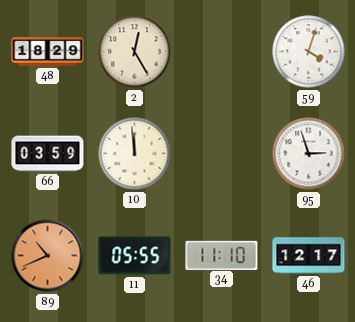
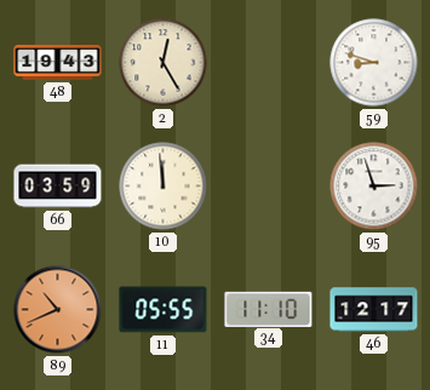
48: 18:29 -> 19:43
59: 4:03 -> 8:48
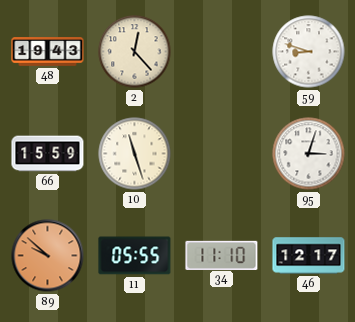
2: 12:25 -> 12:23
66: 03:59 -> 15:59
10: 11:59 -> 11:27
95: 2:57 -> 3:03
89: 10:41 -> 9:52
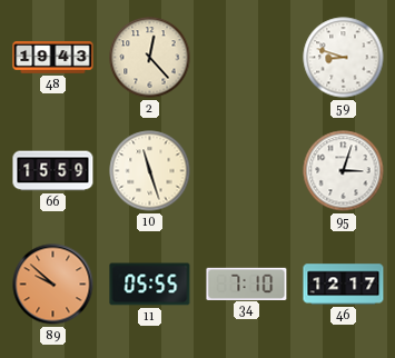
34: 11:10 -> 7:10
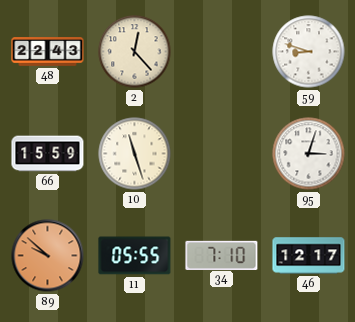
48: 19:43 -> 22:43
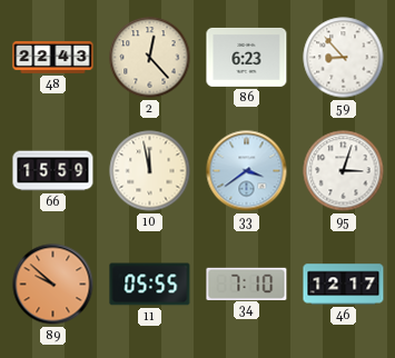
86: none -> 6:23
59: 8:48 -> 8:53
10: 11:27 -> 11:58
33: none -> 3:39
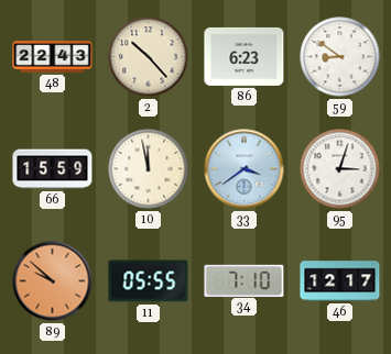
2: 12:23 -> 10:23
59: 8:53 -> 8:51
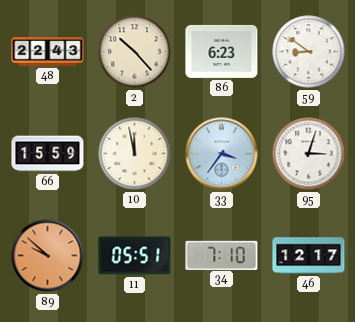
33: 3:39 -> 3:36
11: 05:55 -> 05:51
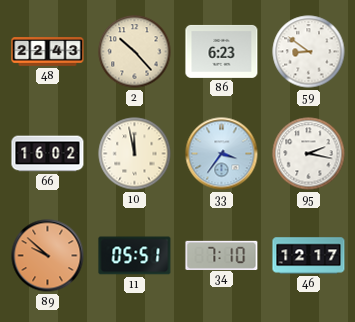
66: 15:59 -> 16:02
95: 3:03 -> 2:17
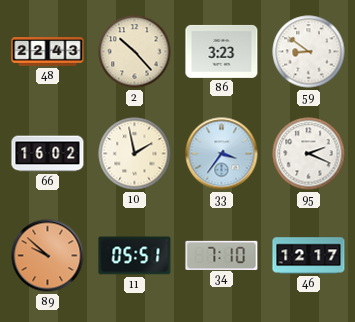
86: 6:23 -> 3:23
10: 11:58 -> 1:58
95: 2:17 -> 2:19
